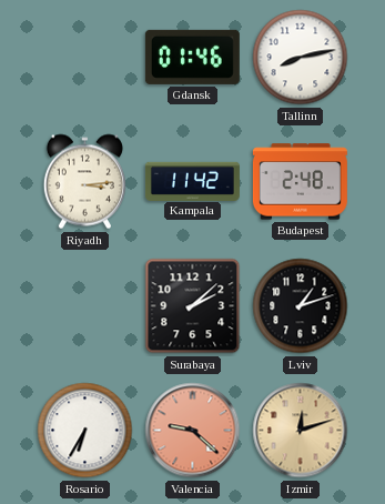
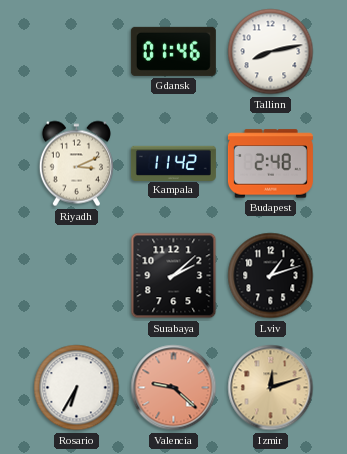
Riyadh: 3:14 -> 3:11
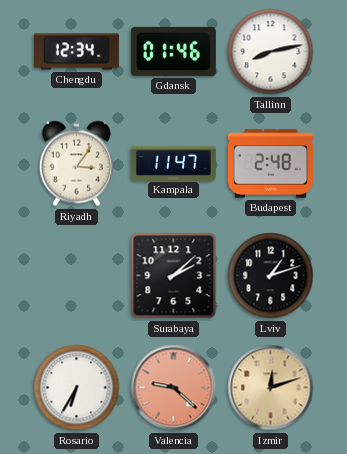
Chengdu: none -> 12:34
Riyadh: 3:11 -> 3:06
Kampala: 11:42 -> 11:47
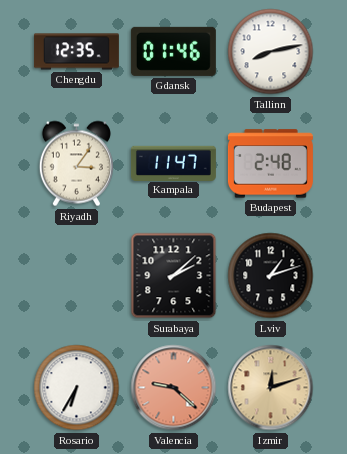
Chengdu: 12:34 -> 12:35
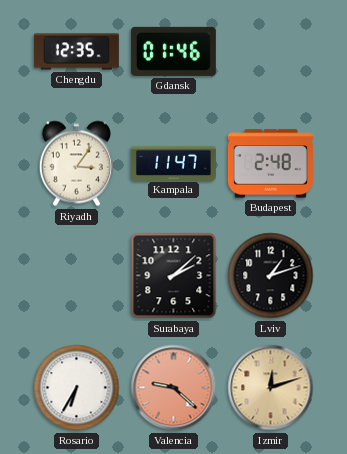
Tallinn: 8:13 -> none
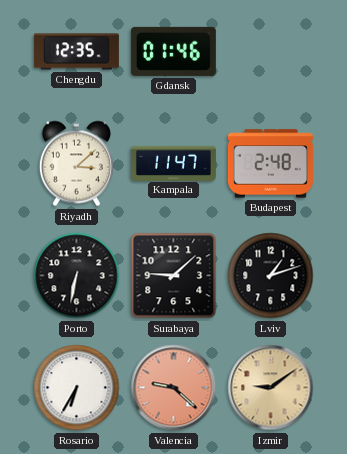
Riyadh: 3:06 -> 3:08
Porto: none -> 6:32
Surabaya: 2:08 -> 9:08
Izmir: 12:12 -> 9:09
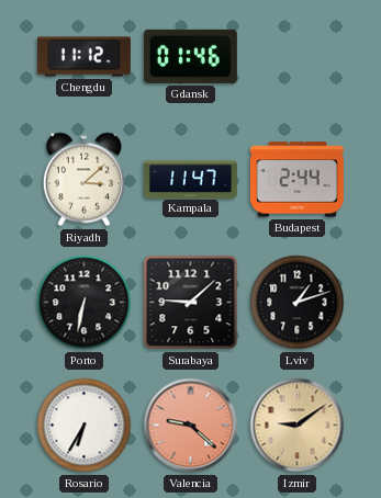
Chengdu: 12:35 -> 11:12
Budapest: 2:48 -> 2:44
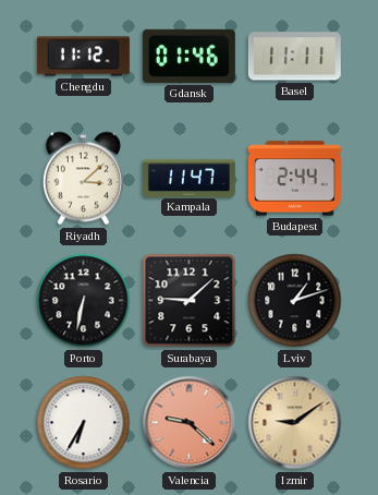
Basel: none -> 11:11
